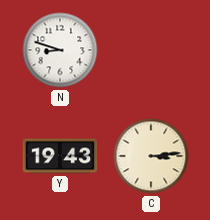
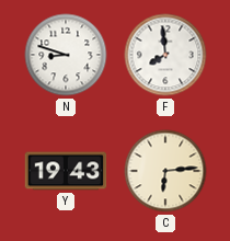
F: none -> 7:59
C: 3:14 -> 6:14
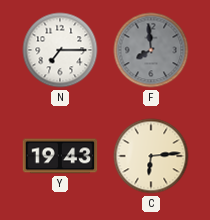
N: 8:48 -> 7:15
F dial: white -> grey
